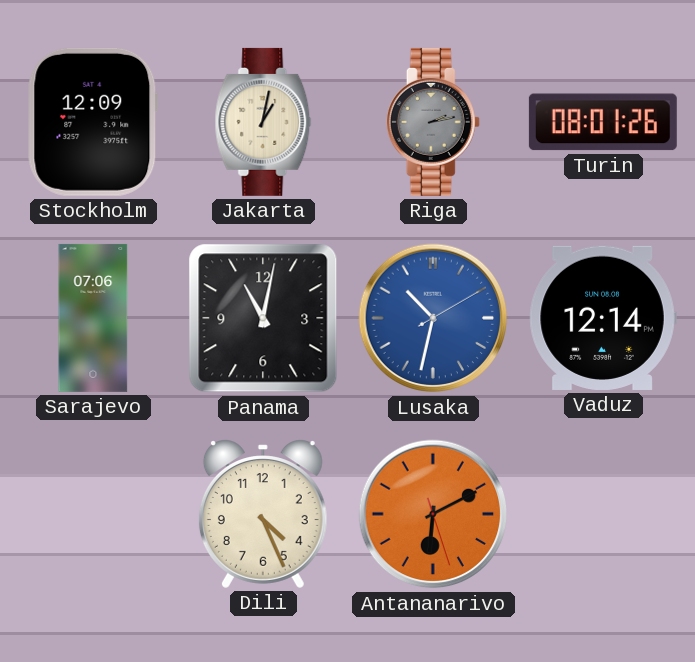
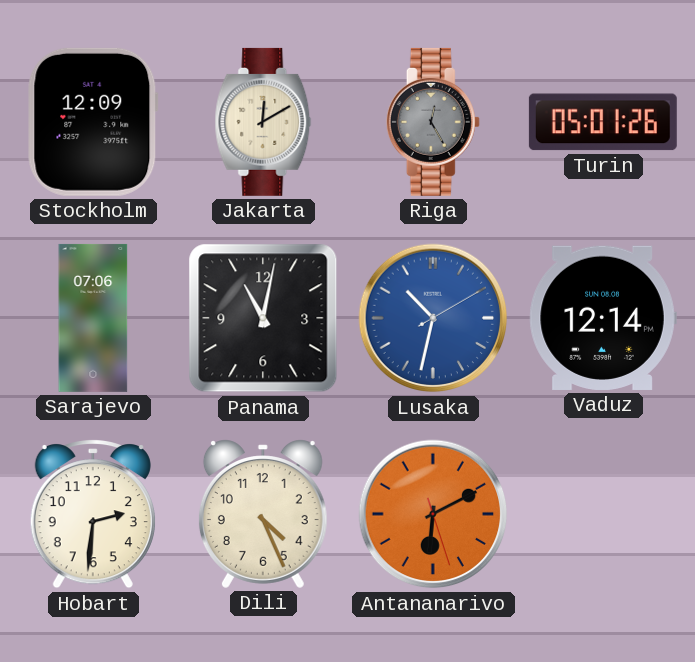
Jakarta: 1:02 -> 12:10
Riga: 2:13 -> 12:25
Turin: 08:01 -> 05:01
Hobart: none -> 2:31
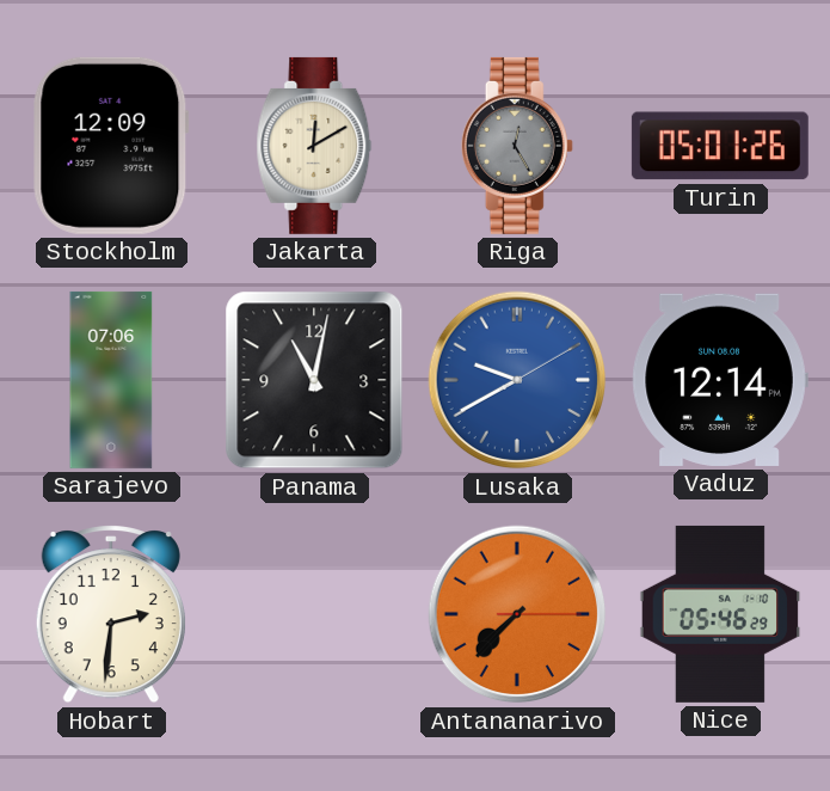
Lusaka: 10:32 -> 9:40
Dili: 4:26 -> none
Antananarivo: 6:10 -> 7:37
Nice: none -> 05:46
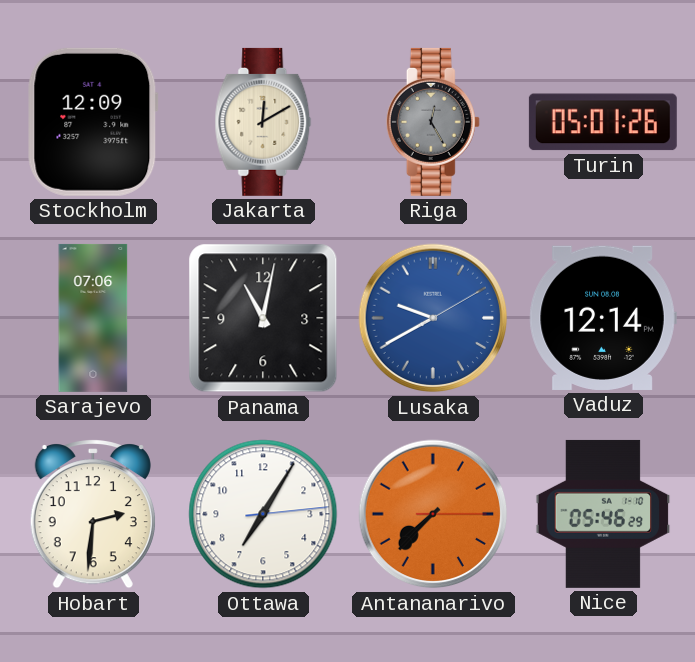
Ottawa: none -> 7:05
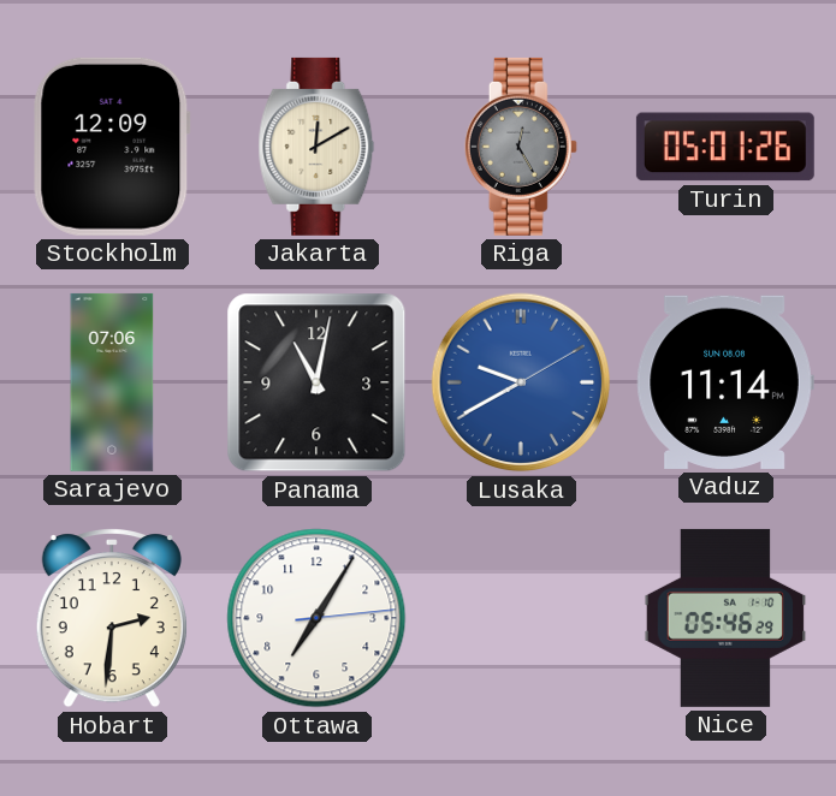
Vaduz: 12:14 -> 11:14
Antananarivo: 7:37 -> none
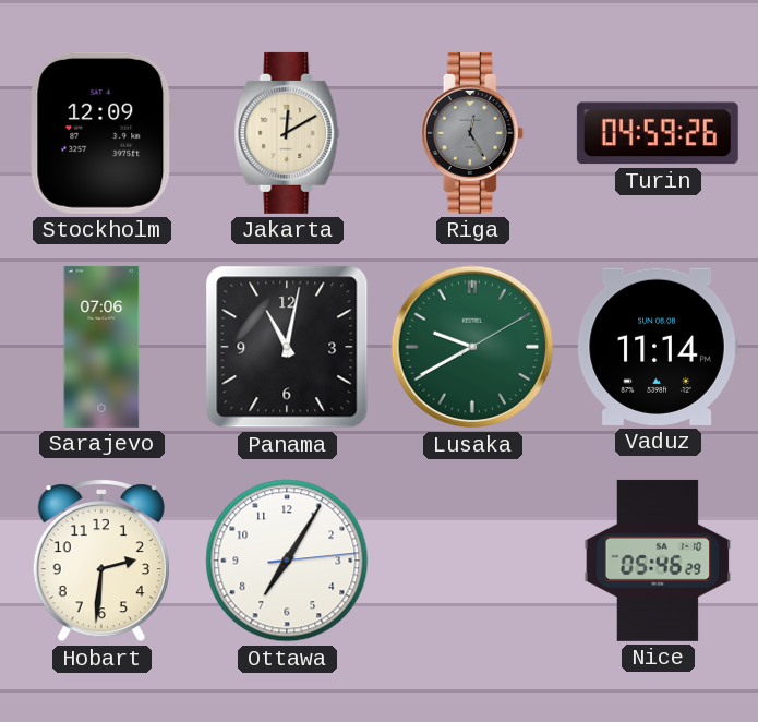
Turin: 05:01 -> 04:59
Lusaka dial: blue -> green
